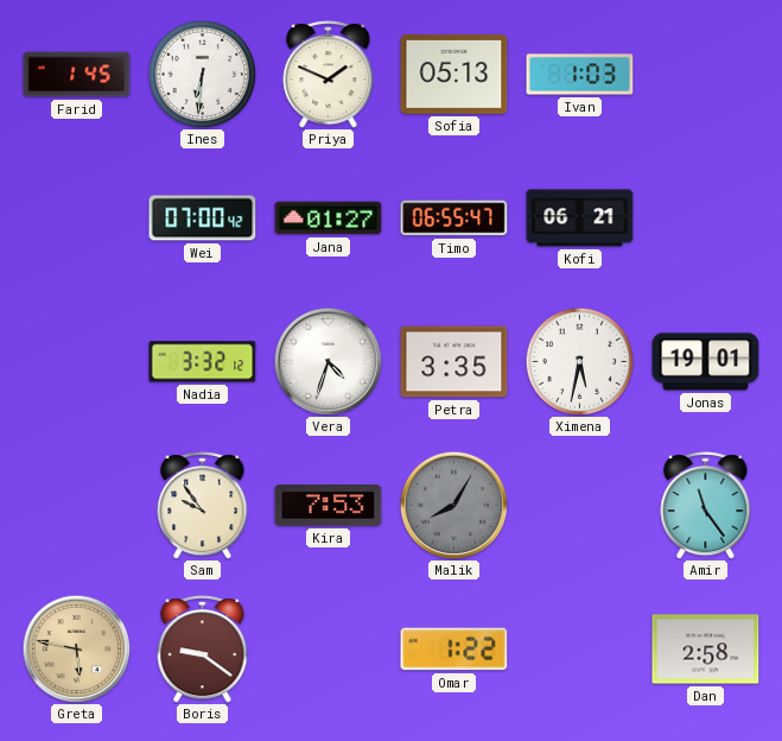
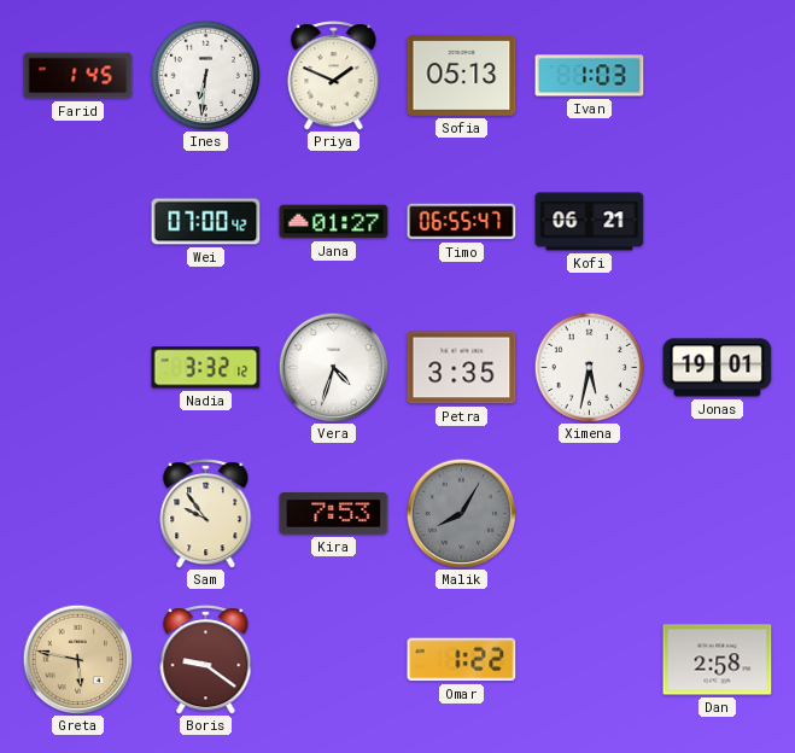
Amir: 11:24 -> none
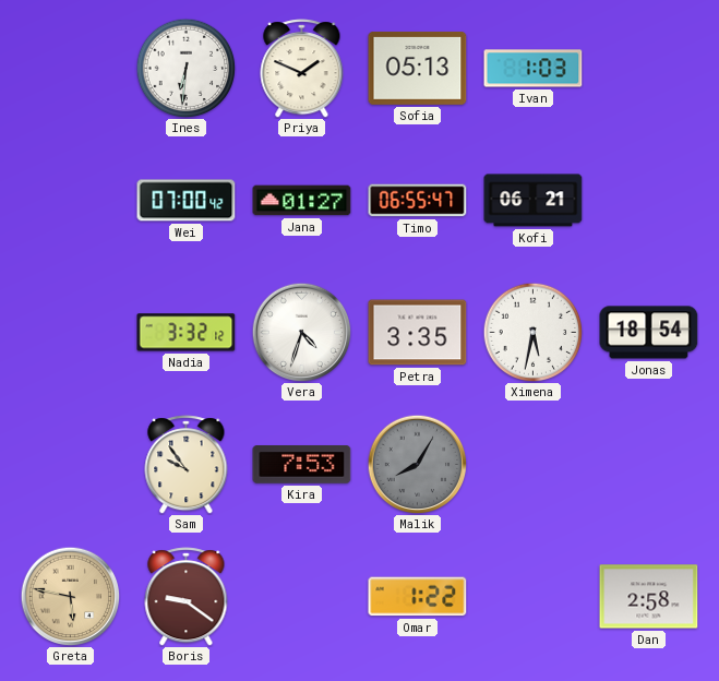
Farid: 1:45 -> none
Jonas: 19:01 -> 18:54
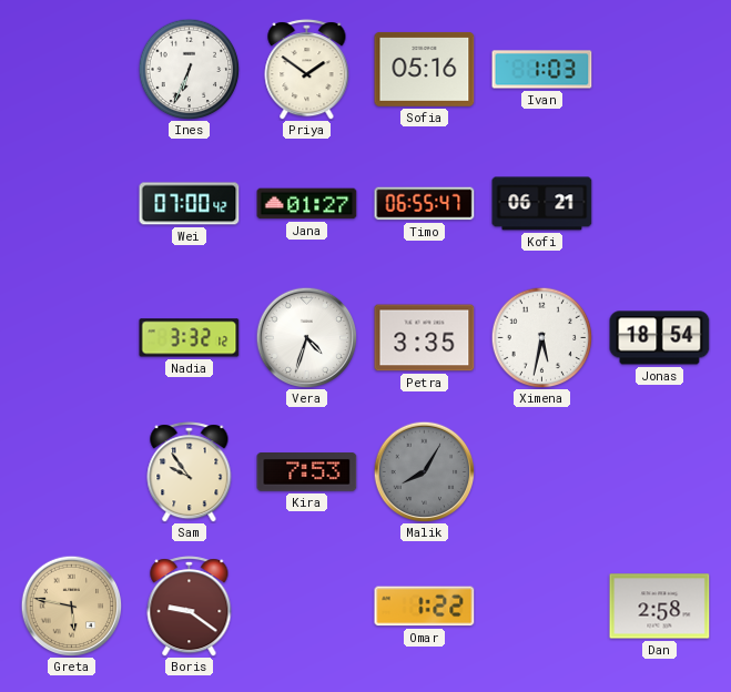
Ines: 6:31 -> 6:34
Priya: 1:49 -> 1:51
Sofia: 05:13 -> 05:16
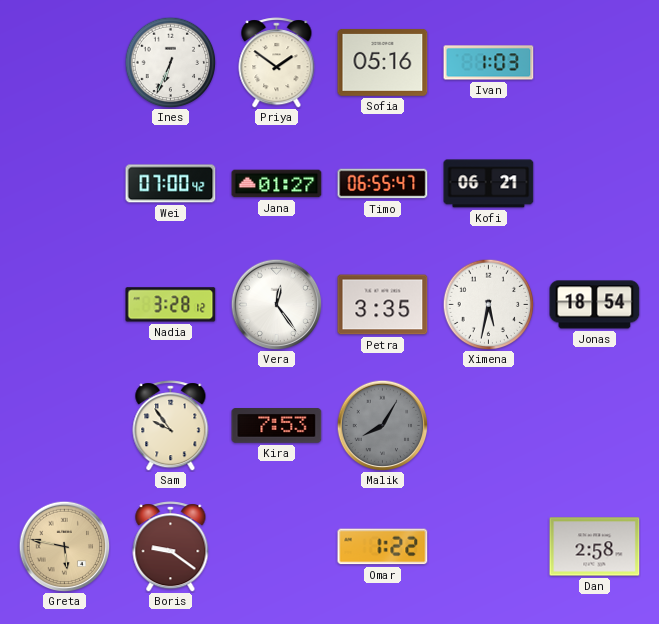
Nadia: 3:32 -> 3:28
Vera: 4:33 -> 12:24
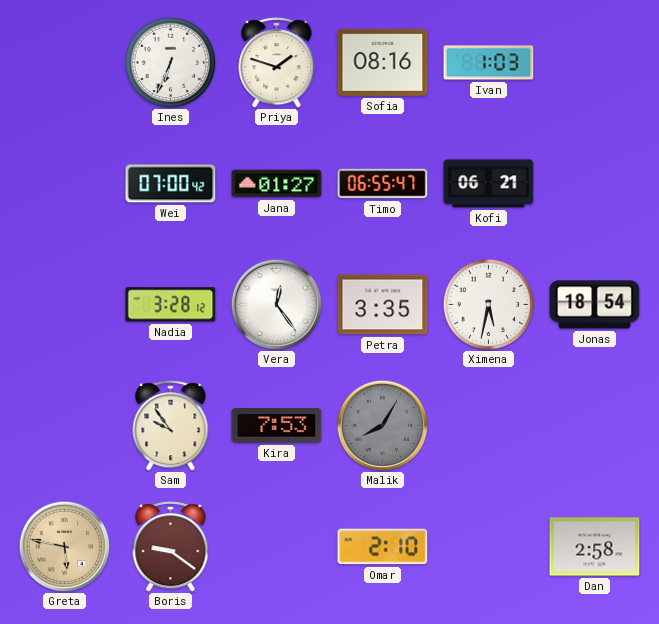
Priya: 1:51 -> 1:48
Sofia: 05:16 -> 08:16
Omar: 1:22 -> 2:10
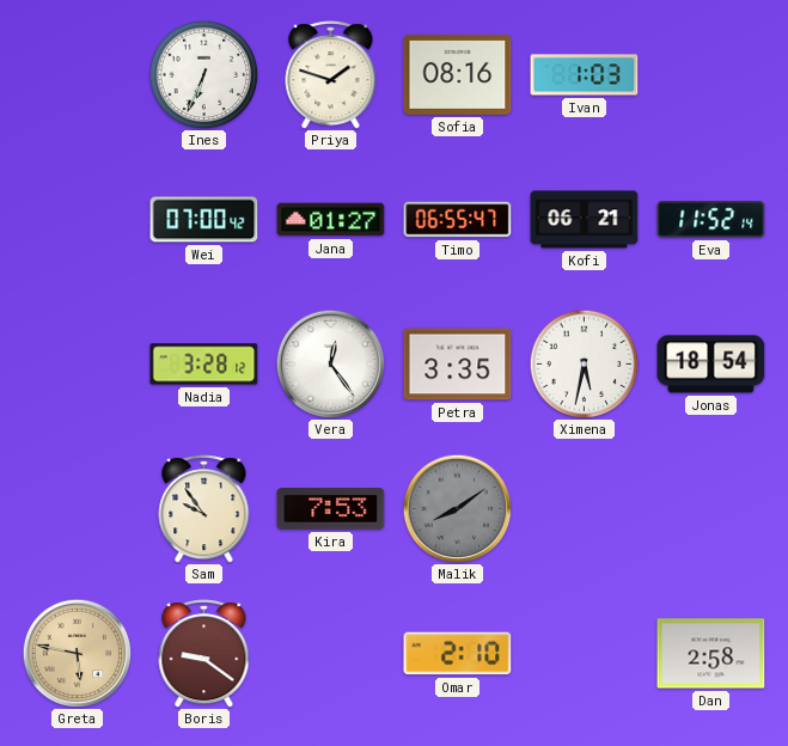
Eva: none -> 11:52
Malik: 8:05 -> 8:09
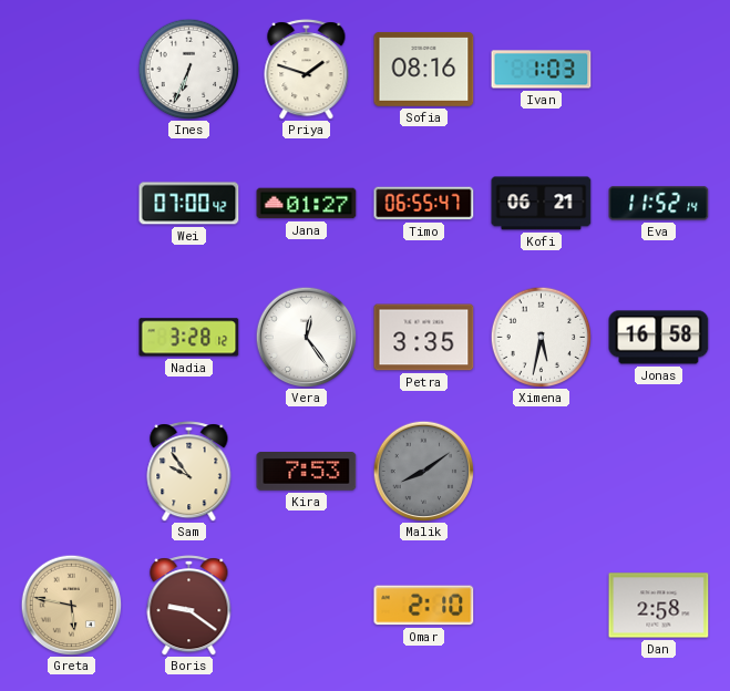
Jonas: 18:54 -> 16:58
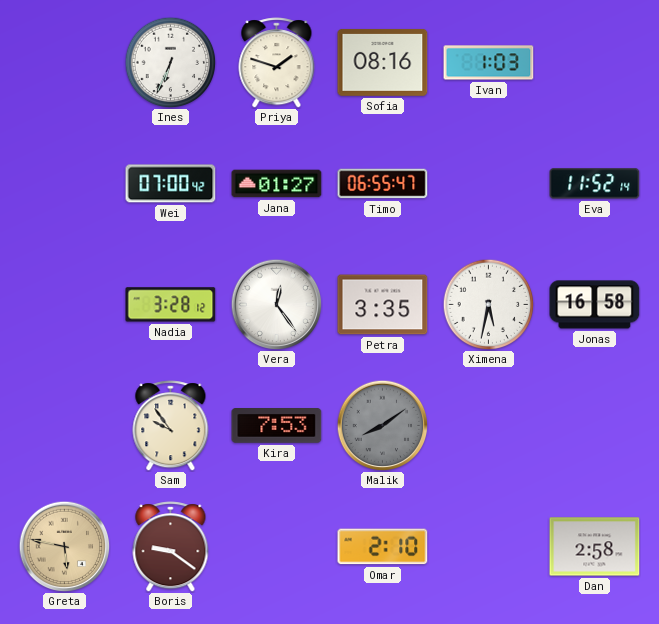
Kofi: 06:21 -> none
